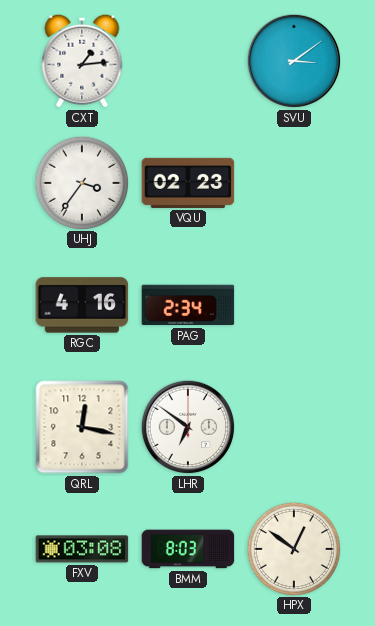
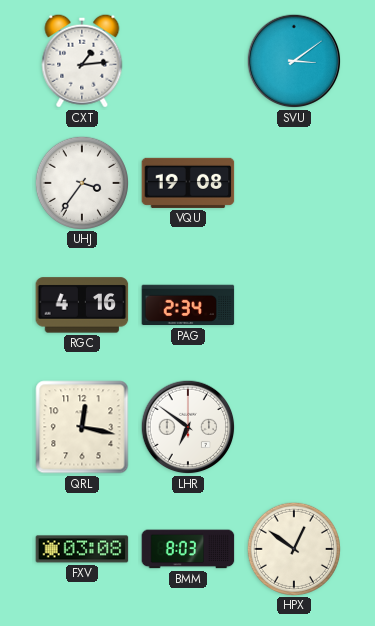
VQU: 02:23 -> 19:08
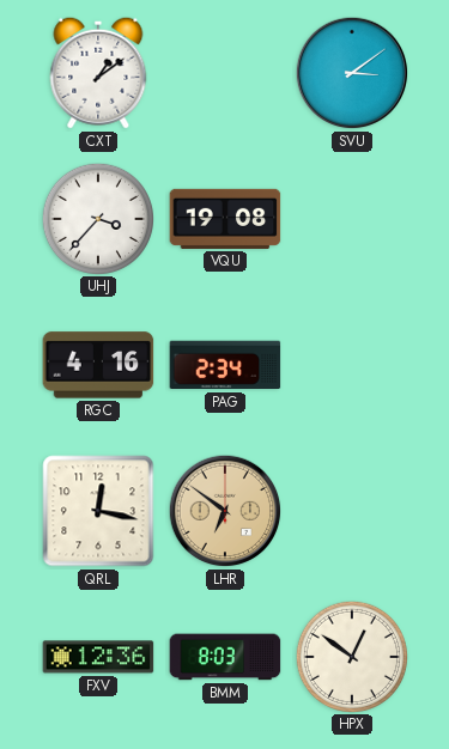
CXT: 1:14 -> 1:09
UHJ: 3:36 -> 3:37
LHR dial: white -> champagne
FXV: 03:08 -> 12:36
